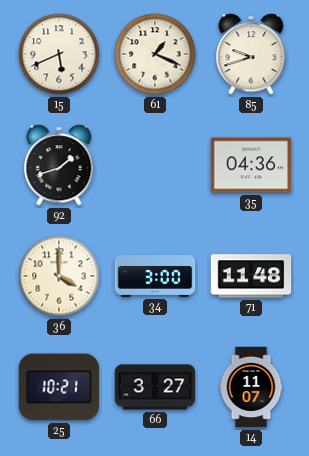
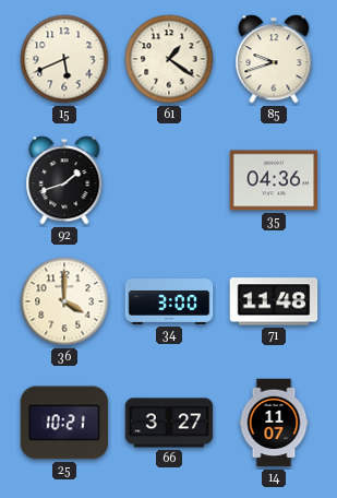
61: 1:19 -> 1:21
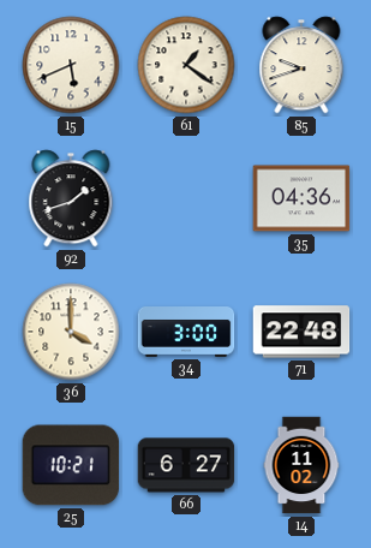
71: 11:48 -> 22:48
66: 3:27 -> 6:27
14: 11:07 -> 11:02
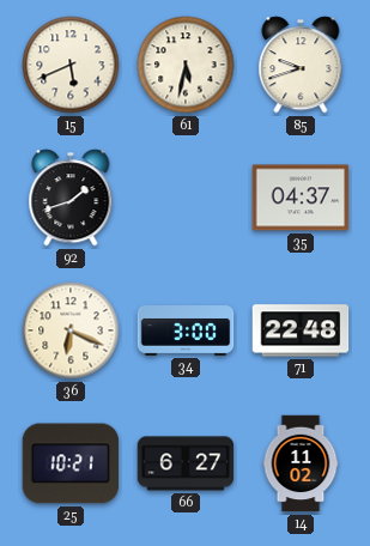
61: 1:21 -> 5:32
35: 04:36 -> 04:37
36: 4:00 -> 6:19
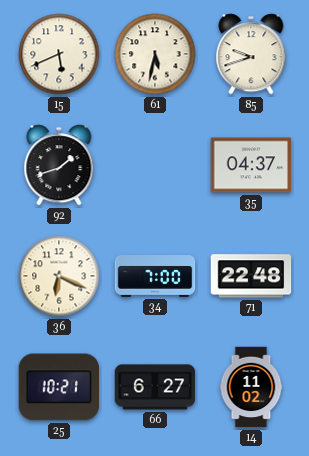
34: 3:00 -> 7:00
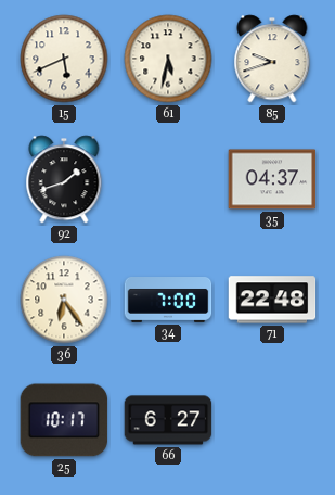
36: 6:19 -> 6:24
25: 10:21 -> 10:17
14: 11:02 -> none
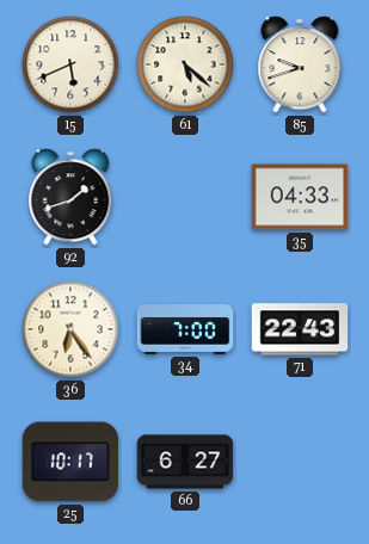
61: 5:32 -> 5:22
35: 04:37 -> 04:33
71: 22:48 -> 22:43
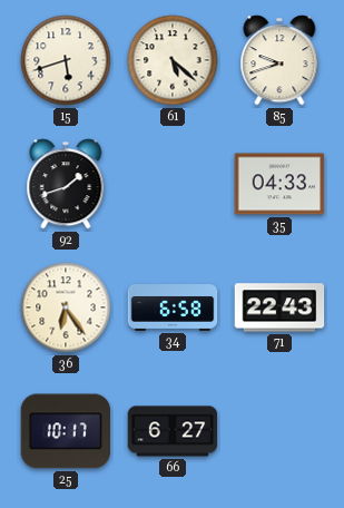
15: 5:41 -> 5:42
34: 7:00 -> 6:58
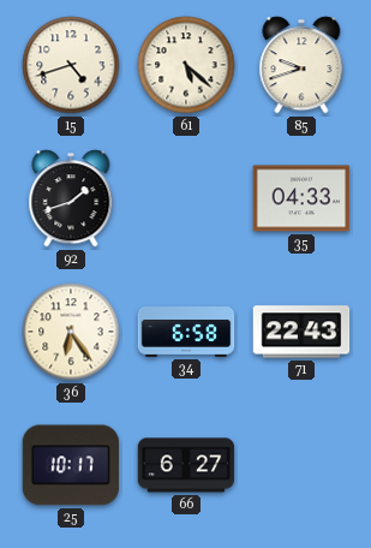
15: 5:42 -> 4:42
